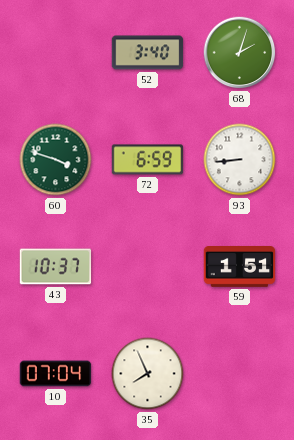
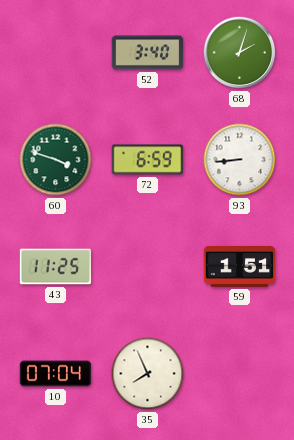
43: 10:37 -> 11:25
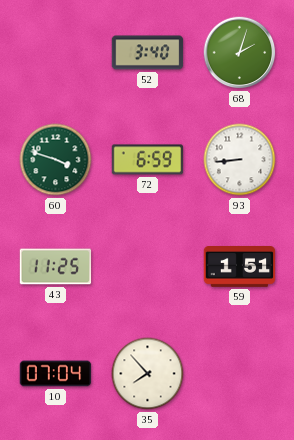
35: 7:56 -> 7:53
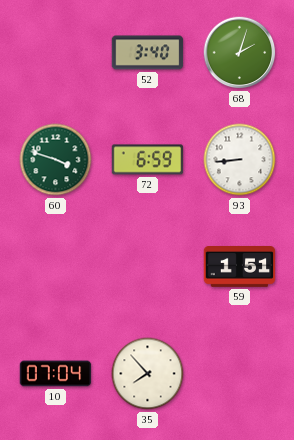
43: 11:25 -> none
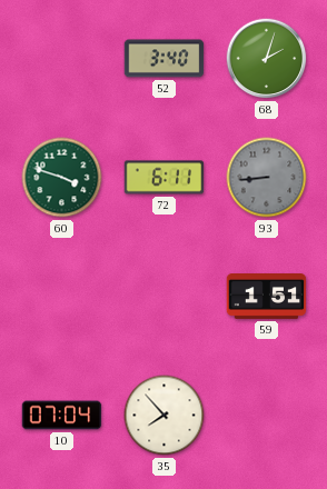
72: 6:59 -> 6:11
93 dial: white -> grey
